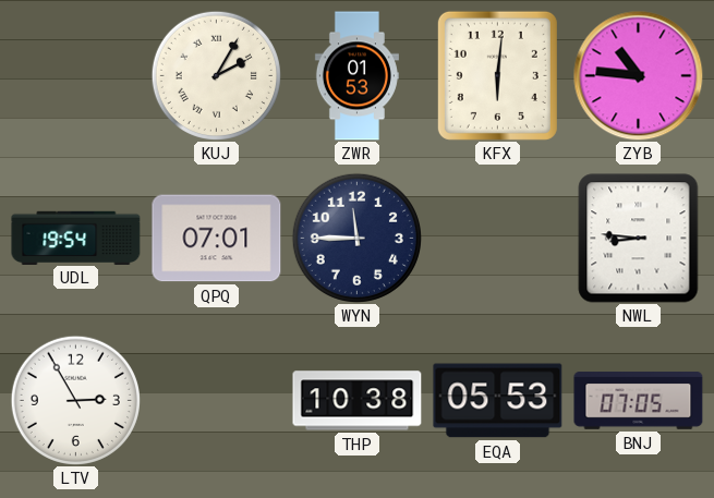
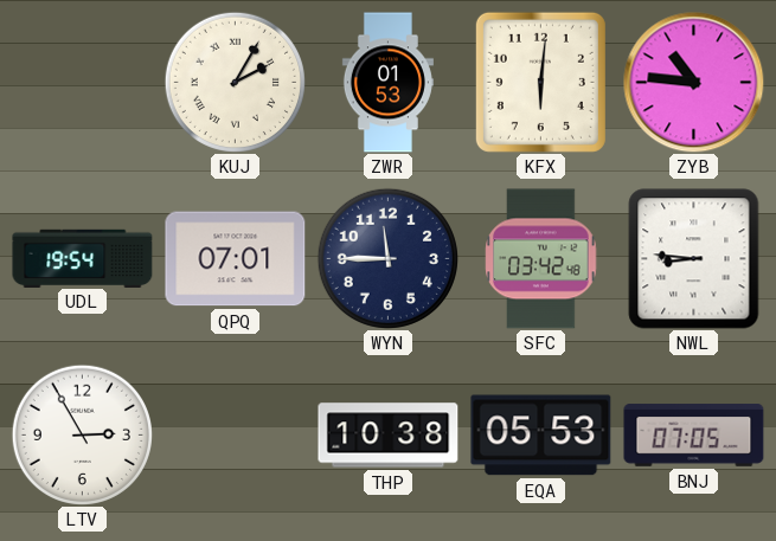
SFC: none -> 03:42
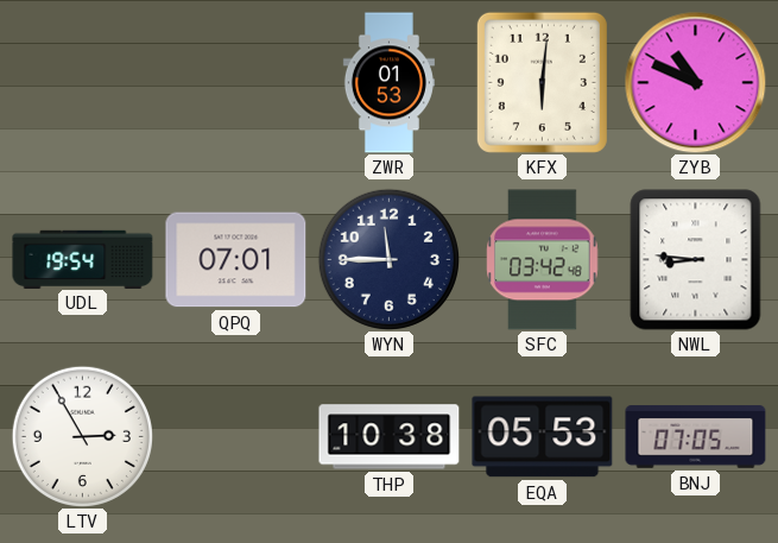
KUJ: 2:05 -> none
ZYB: 10:46 -> 10:49
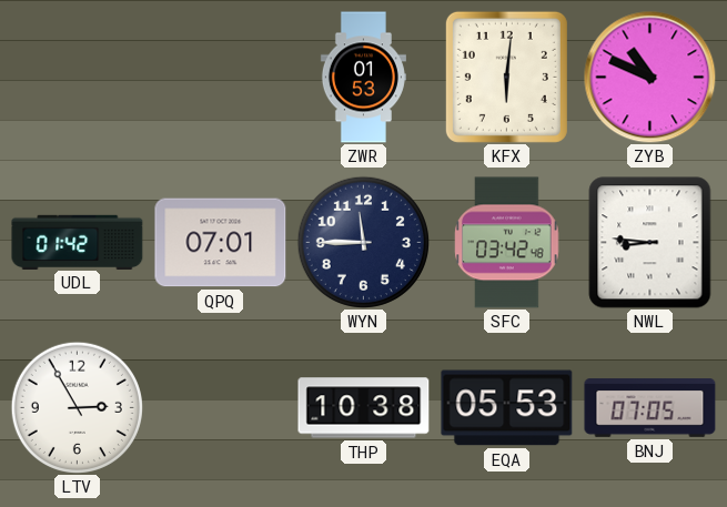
UDL: 19:54 -> 01:42
